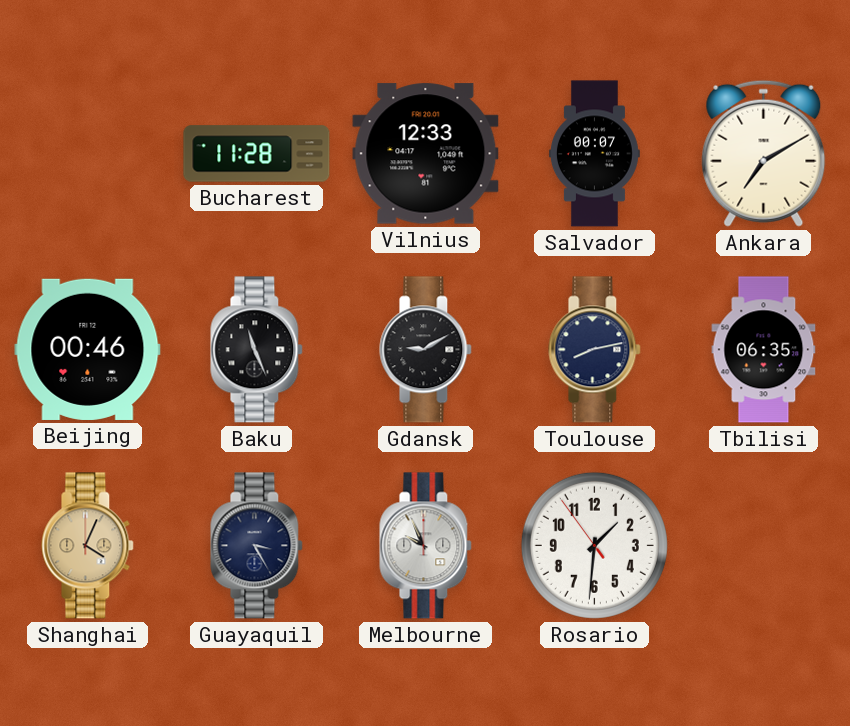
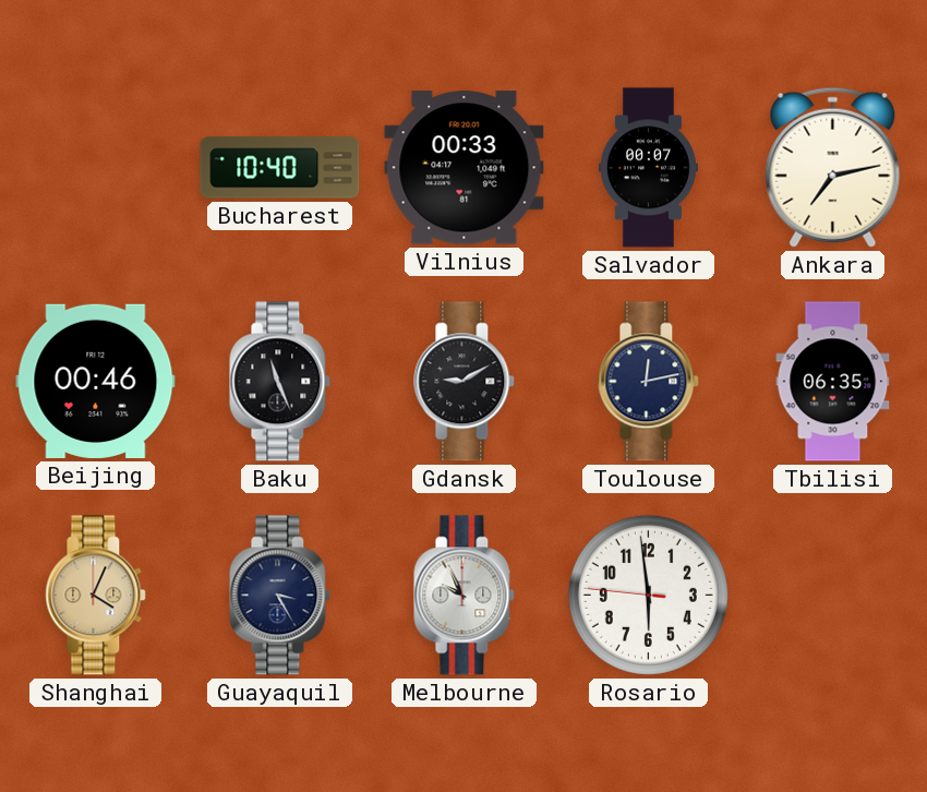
Bucharest: 11:28 -> 10:40
Vilnius: 12:33 -> 00:33
Ankara: 7:10 -> 7:13
Toulouse: 8:13 -> 12:13
Rosario: 1:30 -> 5:58
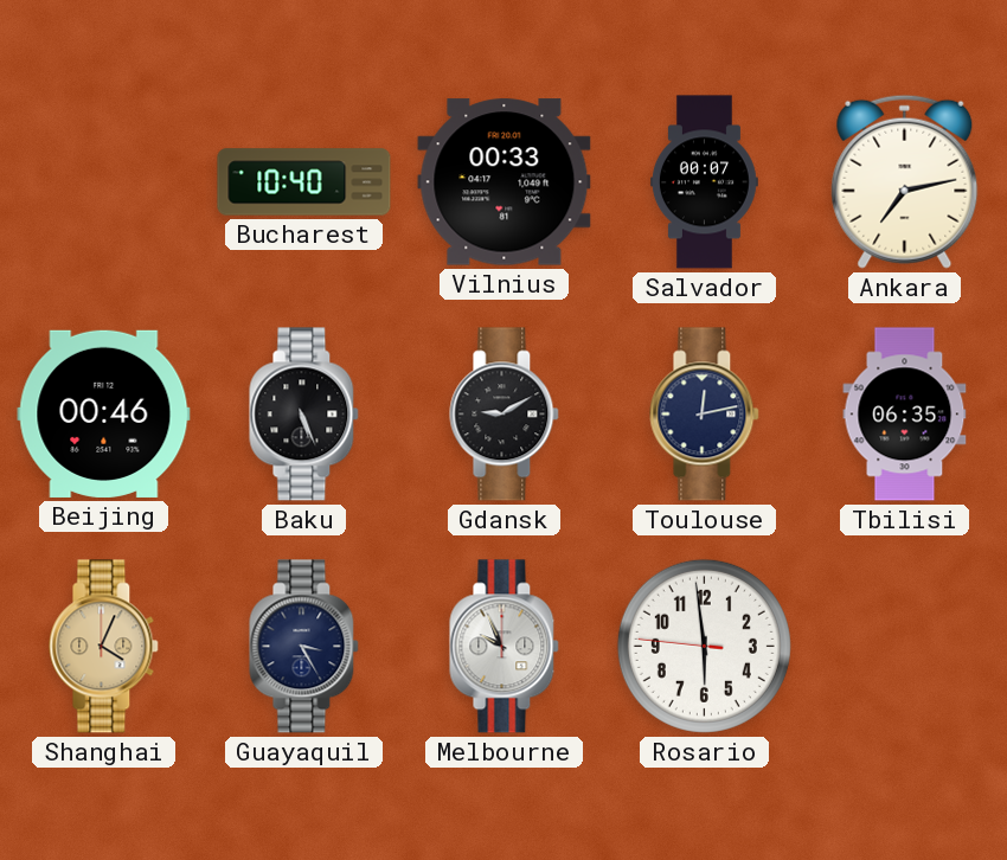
Baku: 11:26 -> 5:26
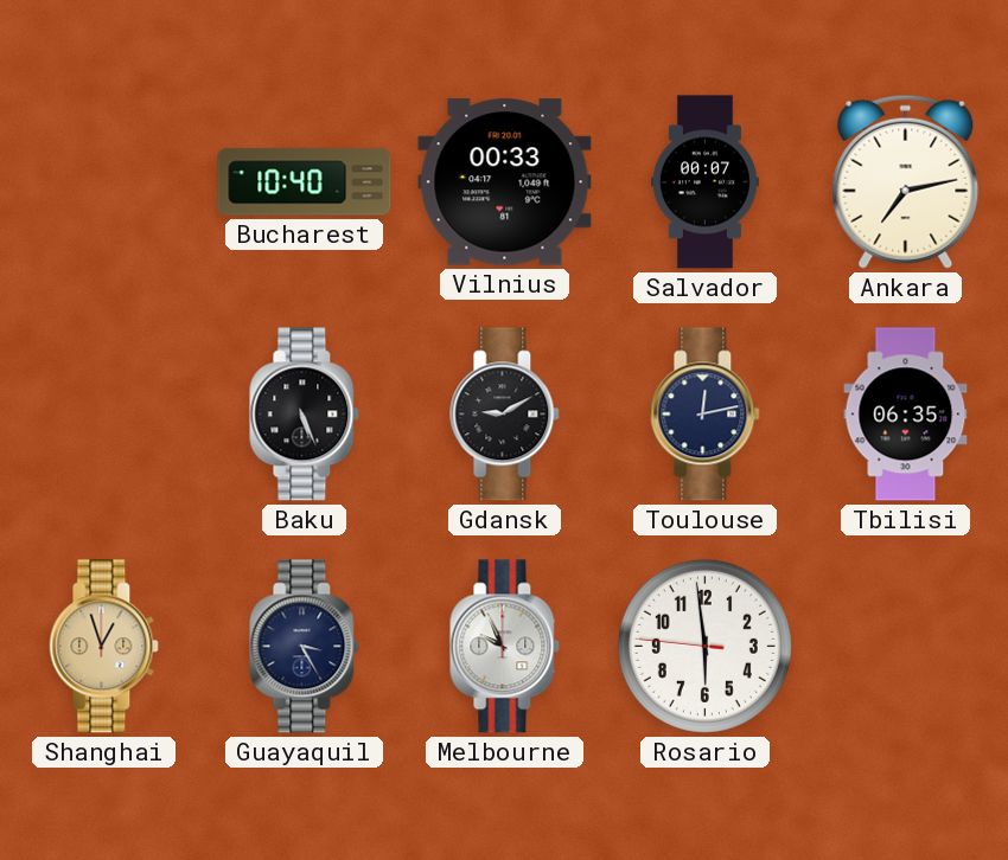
Beijing: 00:46 -> none
Shanghai: 4:04 -> 12:57
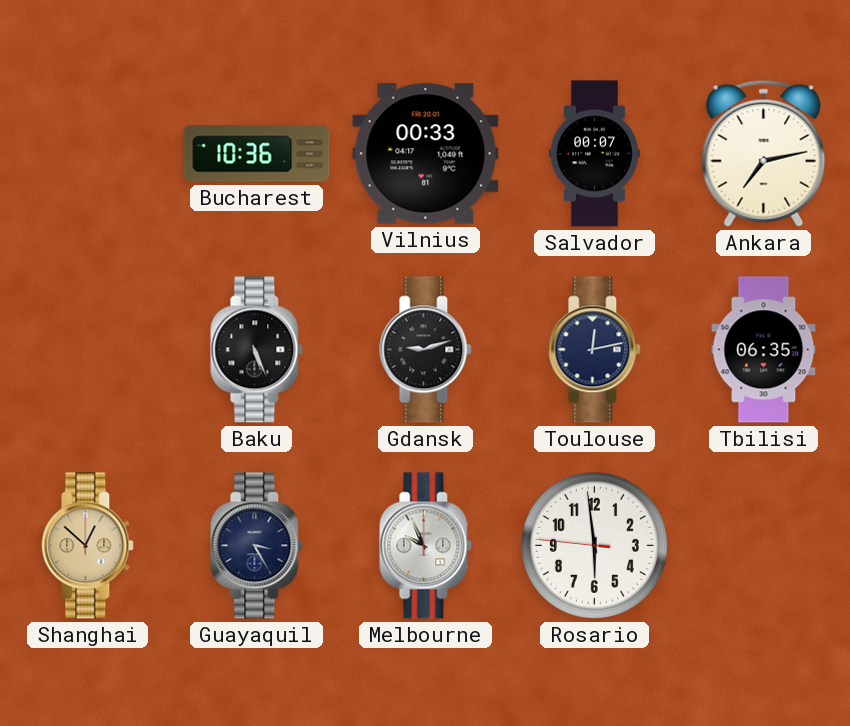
Bucharest: 10:40 -> 10:36
Gdansk: 9:10 -> 9:12
Shanghai: 12:57 -> 12:52
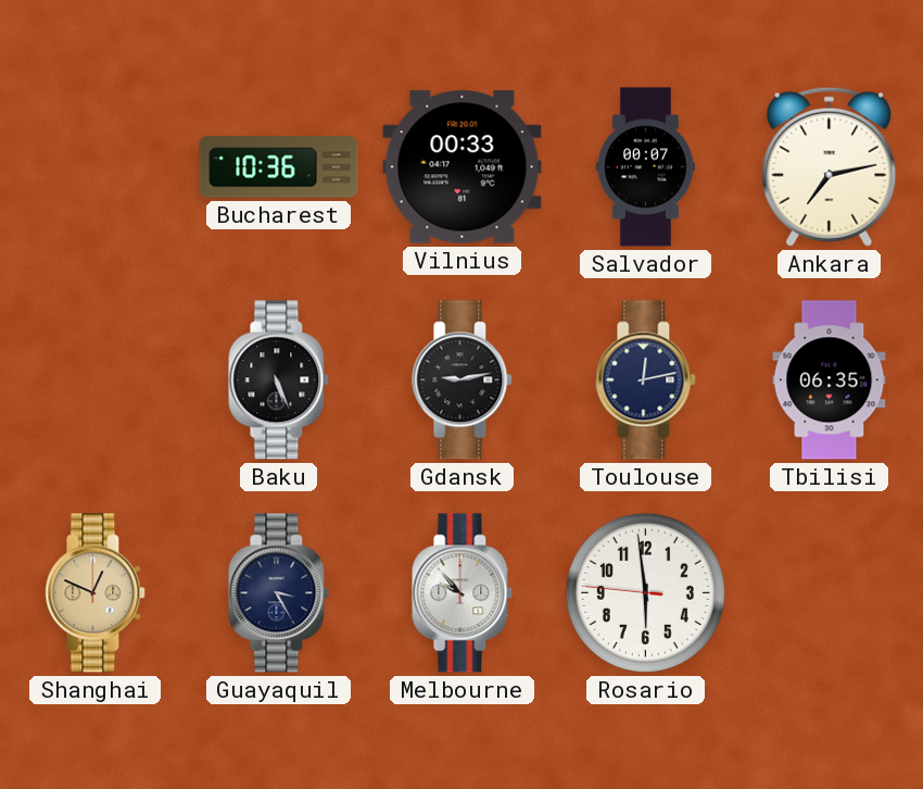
Gdansk: 9:12 -> 9:13
Shanghai: 12:52 -> 12:49
Melbourne: 9:56 -> 9:53
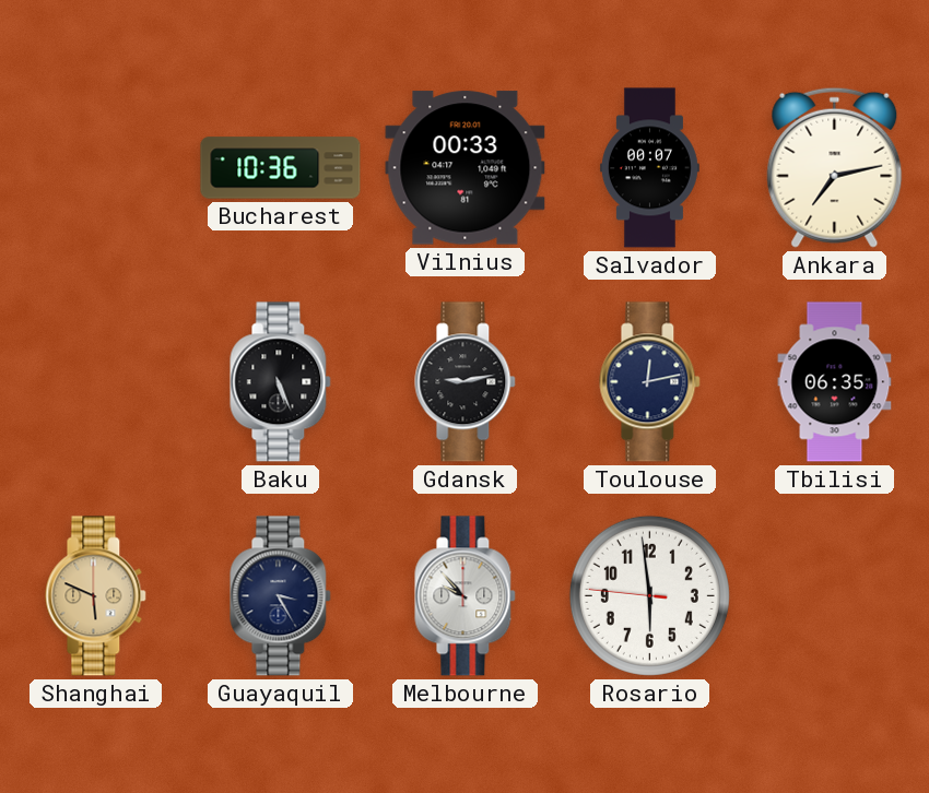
Shanghai: 12:49 -> 5:49
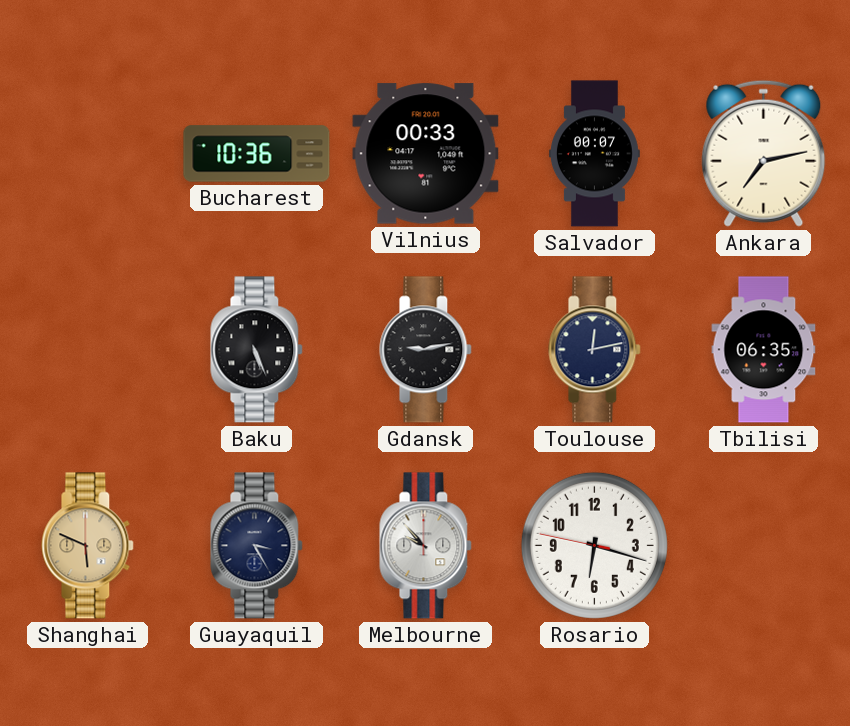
Rosario: 5:58 -> 6:17
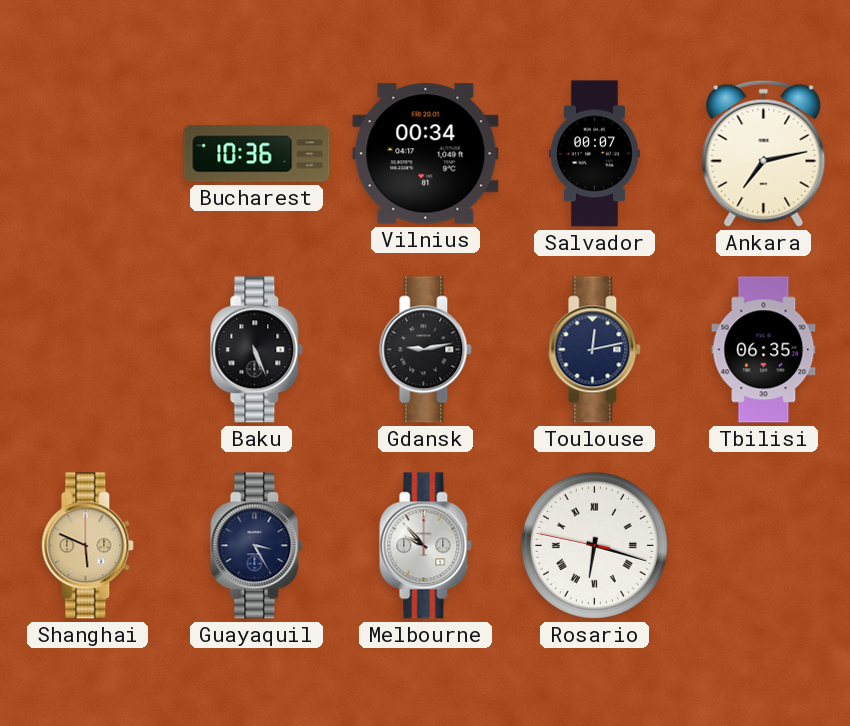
Vilnius: 00:33 -> 00:34
Rosario numerals: Arabic -> Roman
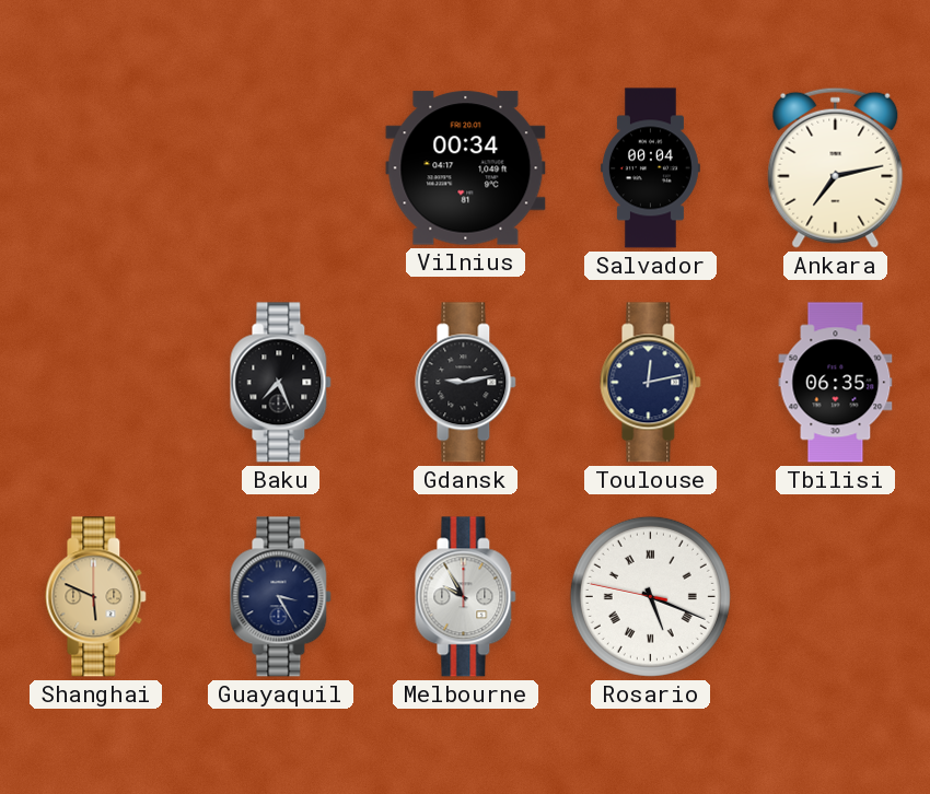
Bucharest: 10:36 -> none
Salvador: 00:07 -> 00:04
Baku: 5:26 -> 7:26
Melbourne: 9:53 -> 9:55
Rosario: 6:17 -> 5:18
